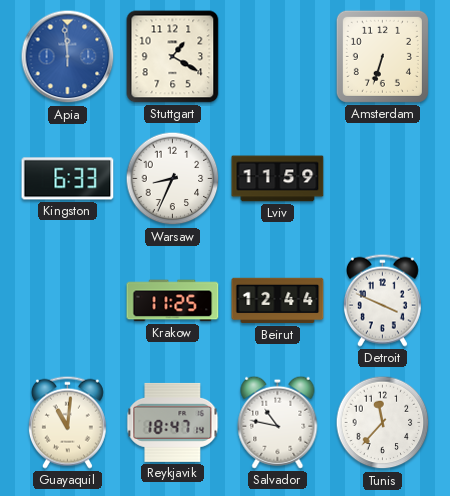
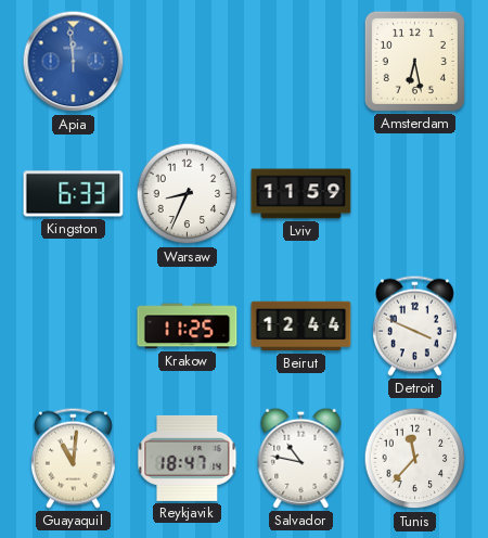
Stuttgart: 1:20 -> none
Amsterdam: 6:33 -> 6:28
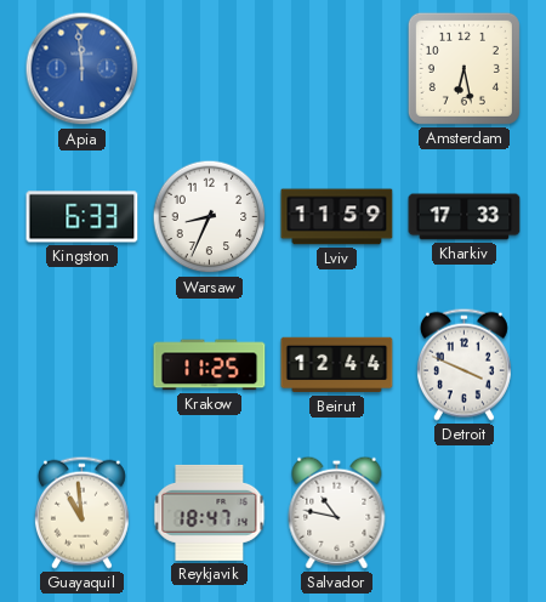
Kharkiv: none -> 17:33
Guayaquil: 11:01 -> 10:59
Tunis: 11:37 -> none
